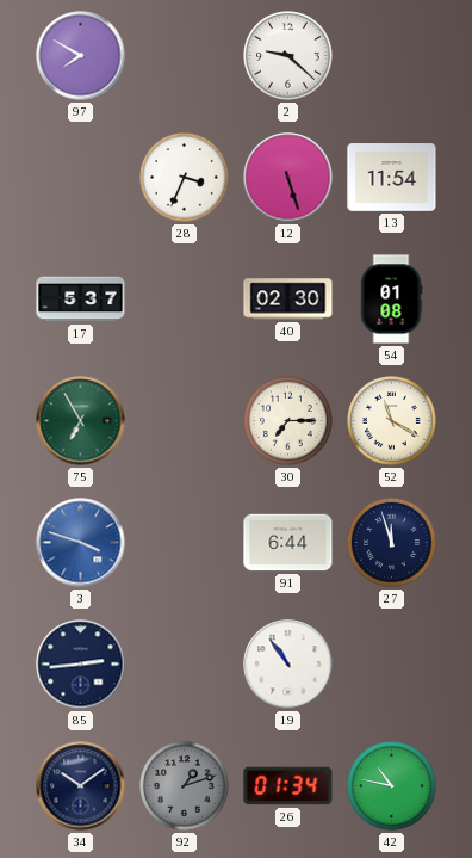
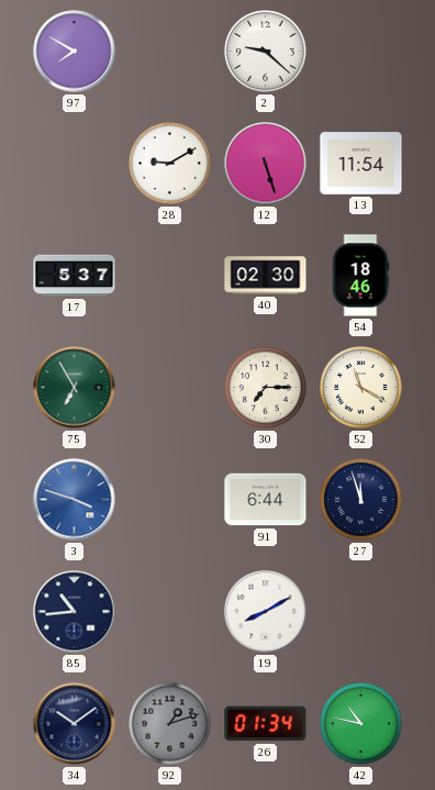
28: 3:34 -> 9:10
54: 01:08 -> 18:46
85: 2:44 -> 10:44
19: 10:54 -> 8:10
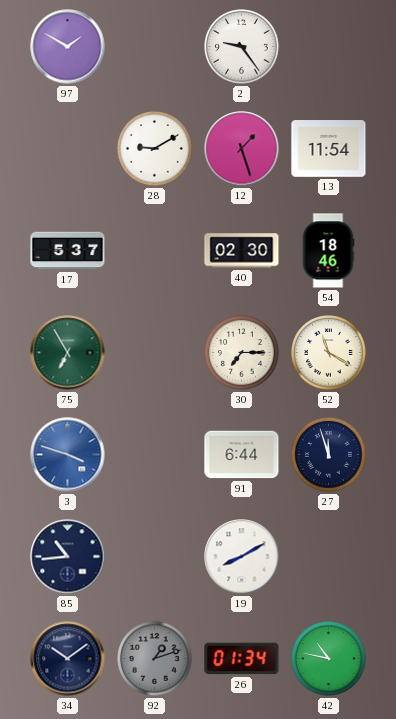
97: 7:50 -> 1:50
2: 9:22 -> 9:24
12: 5:27 -> 1:27
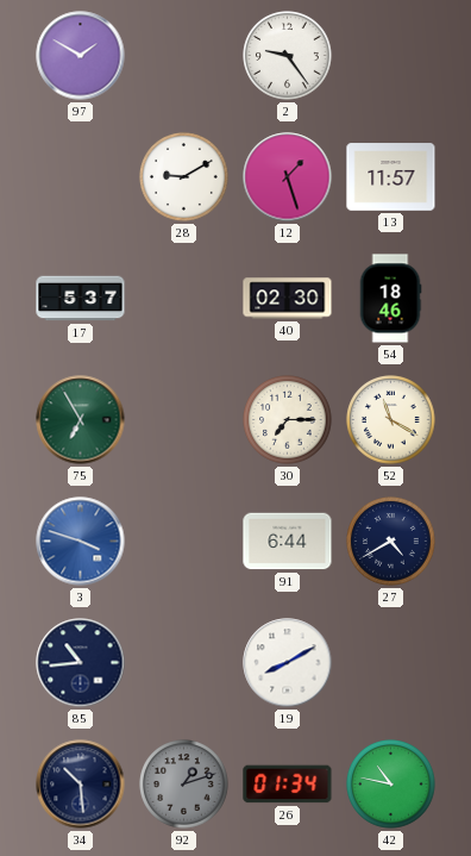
13: 11:54 -> 11:57
27: 11:57 -> 4:40
34: 10:09 -> 10:29
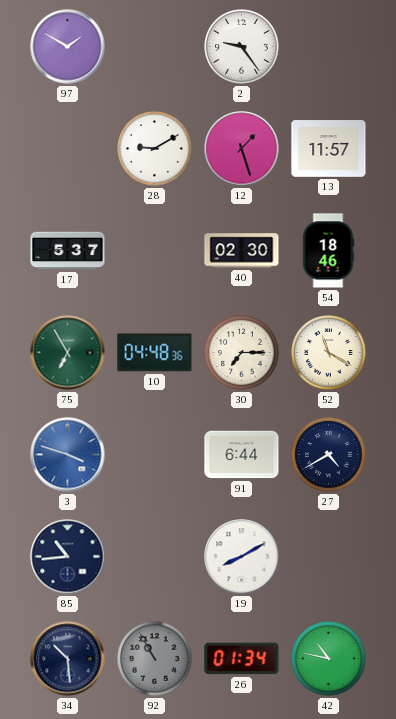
10: none -> 04:48
92: 1:12 -> 10:55
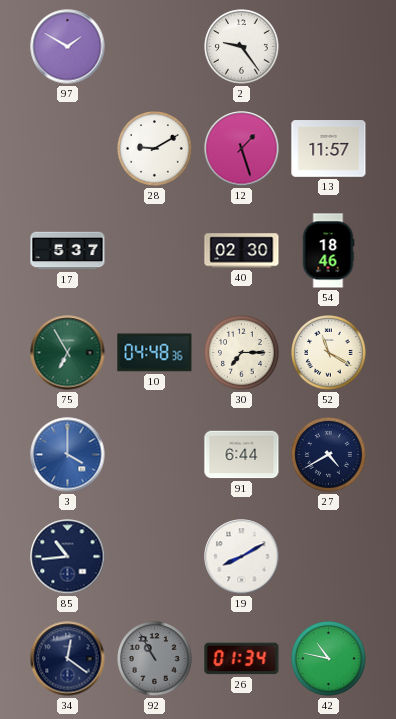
3: 3:48 -> 4:00
34: 10:29 -> 12:21
